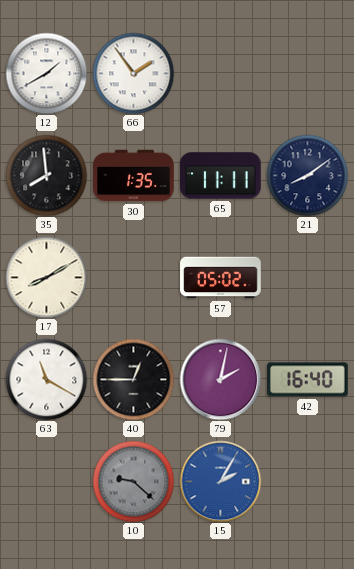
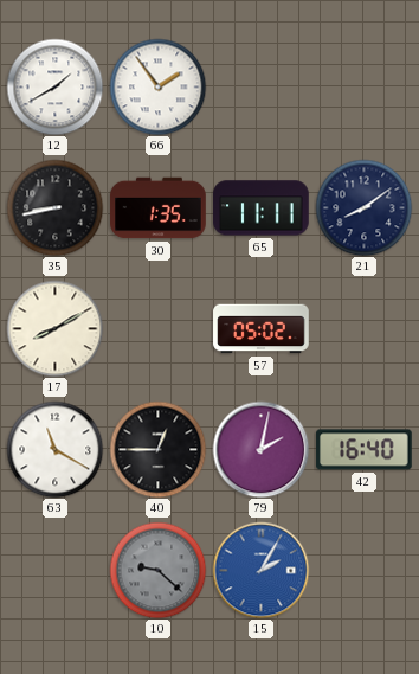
35: 7:59 -> 8:43
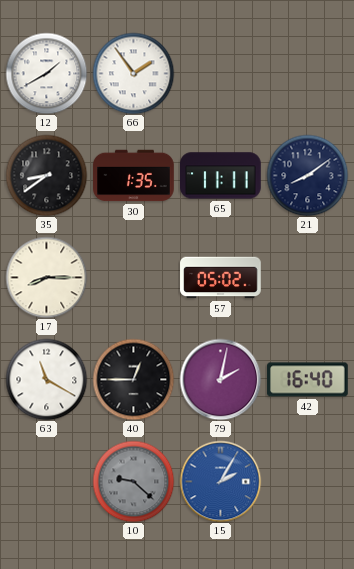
35: 8:43 -> 8:39
17: 8:10 -> 8:15
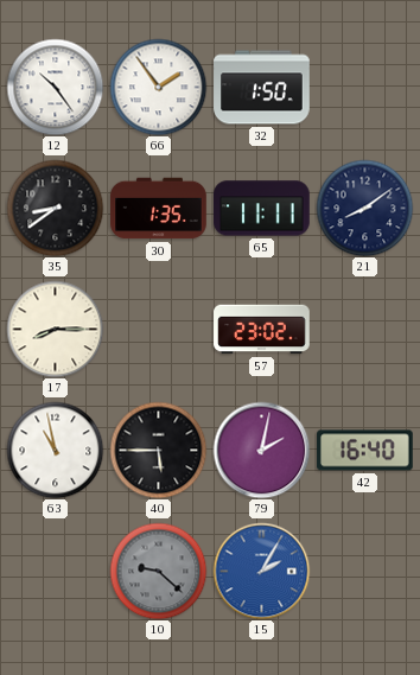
12: 1:40 -> 10:24
32: none -> 1:50
57: 05:02 -> 23:02
63: 11:20 -> 10:58
40: 12:45 -> 5:45
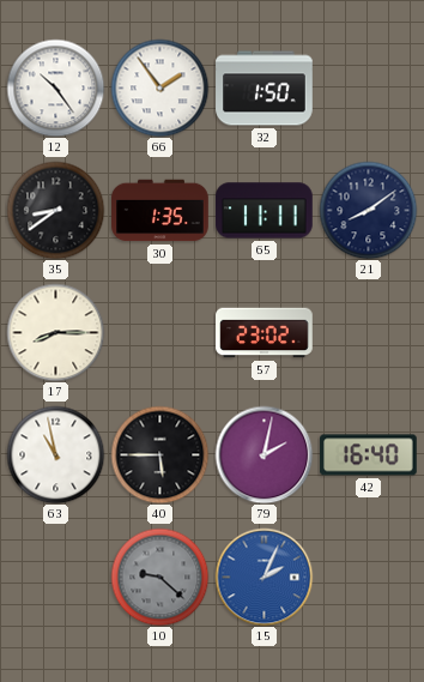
15: 2:05 -> 2:04
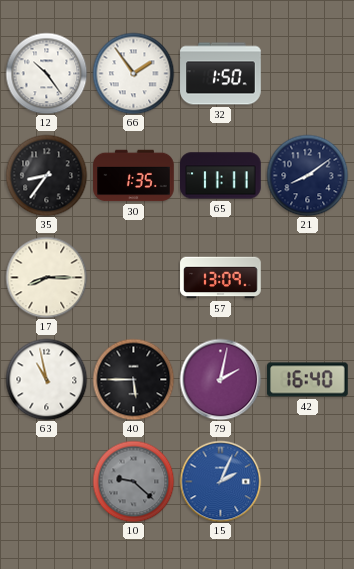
35: 8:39 -> 8:36
57: 23:02 -> 13:09
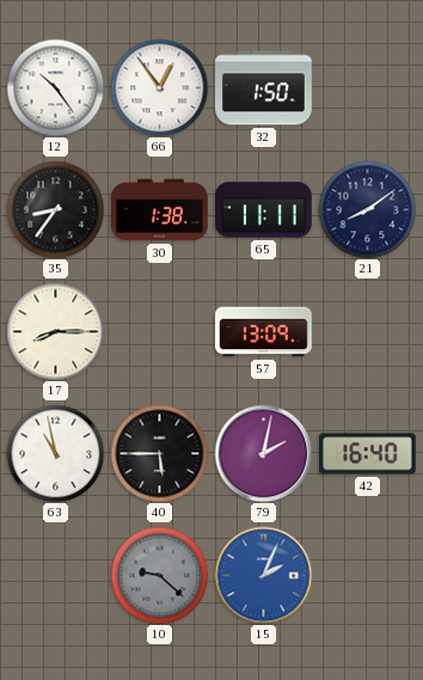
66: 1:54 -> 12:54
30: 1:35 -> 1:38
